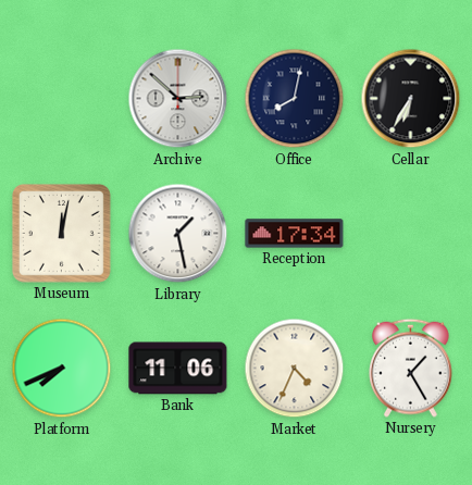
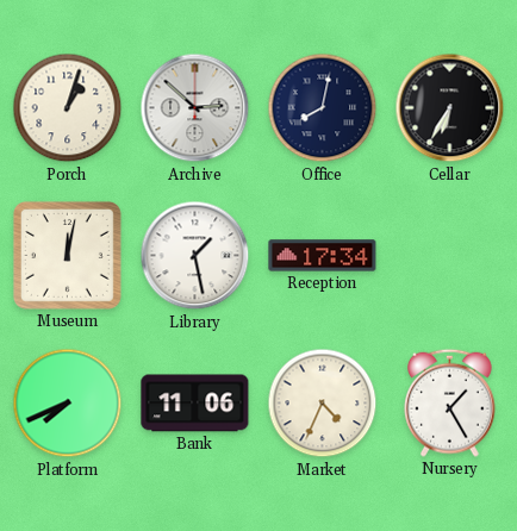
Porch: none -> 1:03
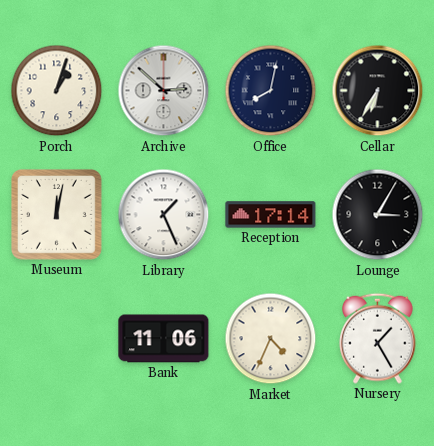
Library: 1:28 -> 1:26
Reception: 17:34 -> 17:14
Lounge: none -> 3:05
Platform: 7:41 -> none
